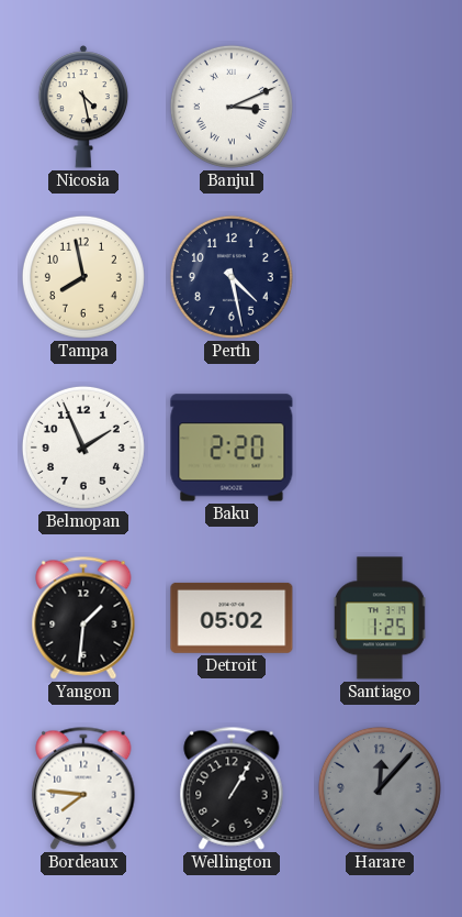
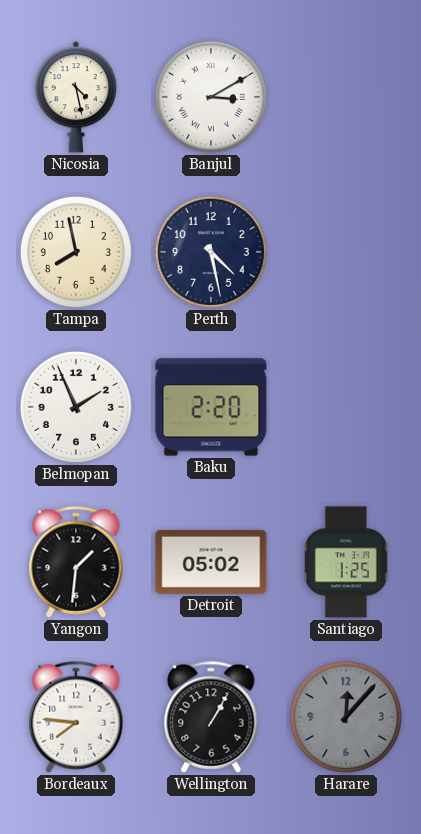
Banjul: 3:11 -> 3:10
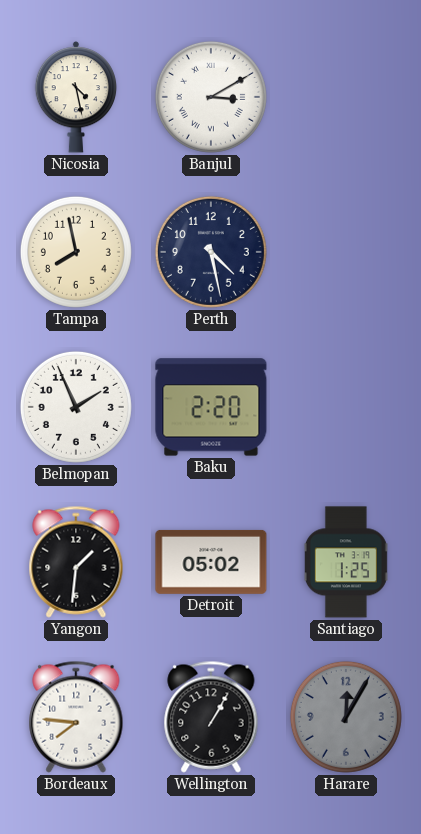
Harare: 12:07 -> 12:05
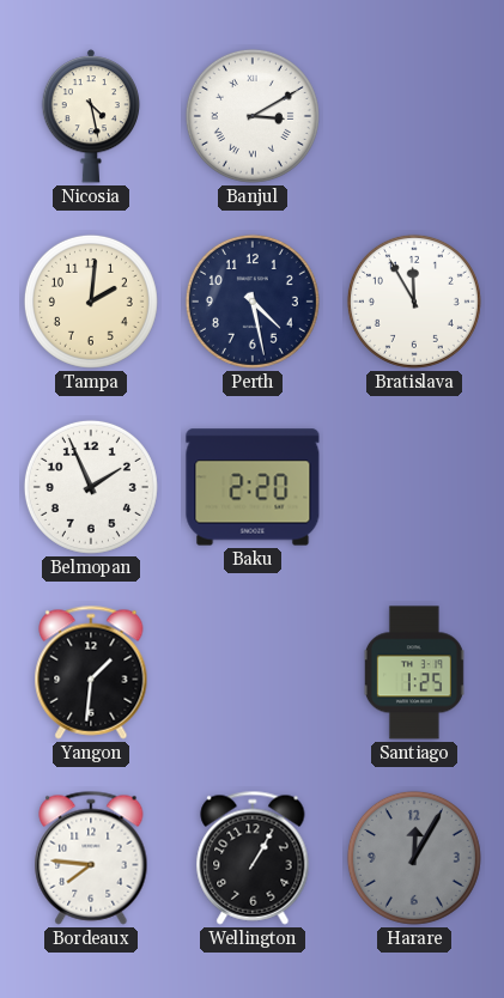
Tampa: 7:58 -> 2:01
Bratislava: none -> 11:55
Detroit: 05:02 -> none
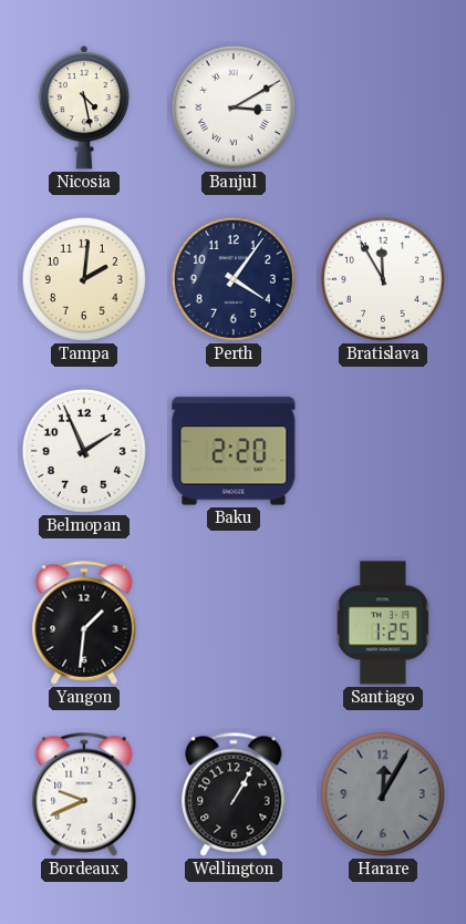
Perth: 4:28 -> 4:06
Bordeaux: 7:46 -> 9:41
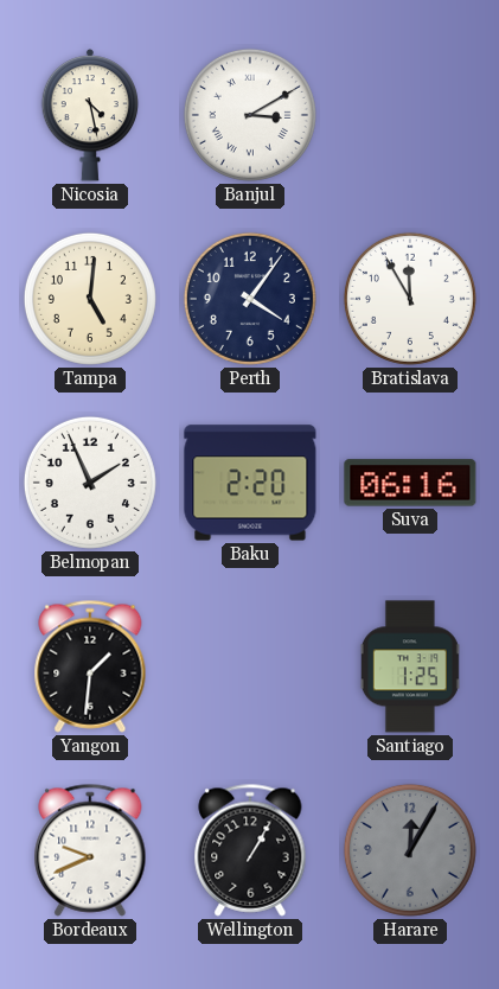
Tampa: 2:01 -> 5:01
Suva: none -> 06:16
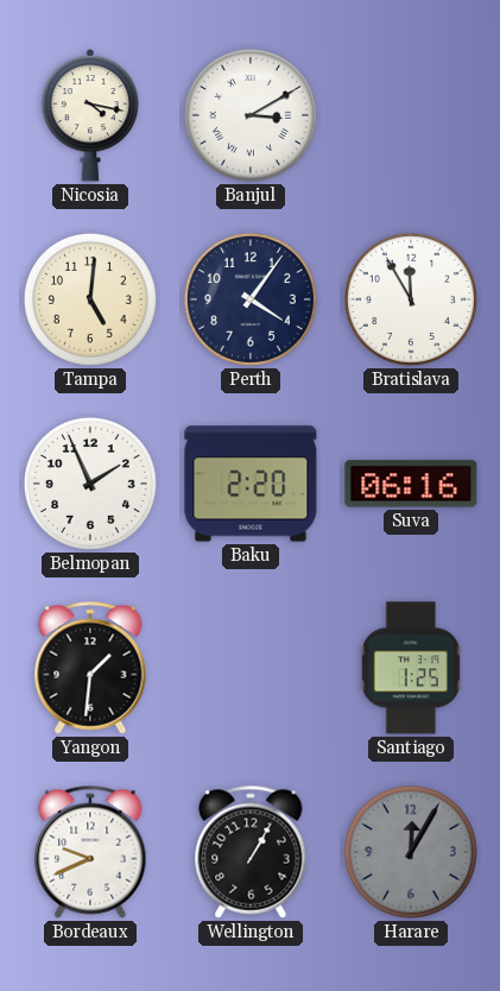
Nicosia: 4:28 -> 4:17
